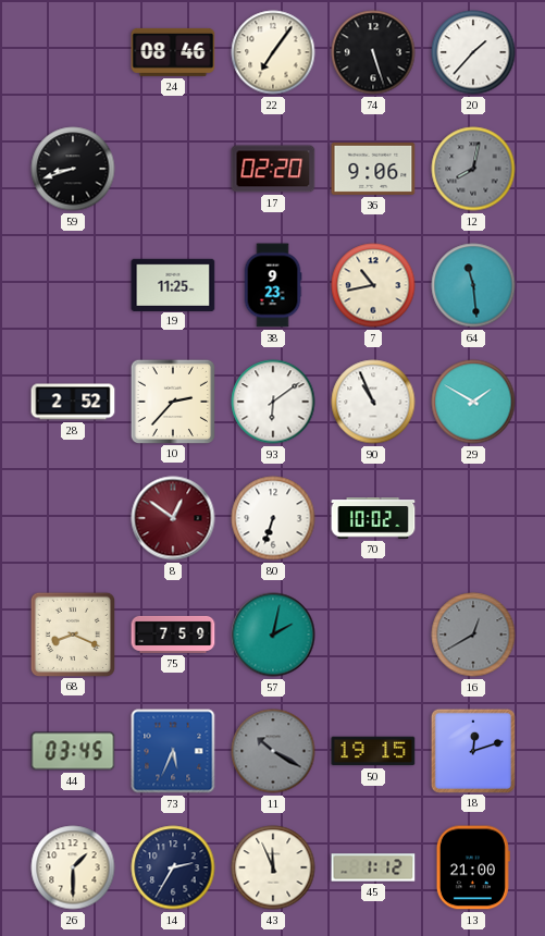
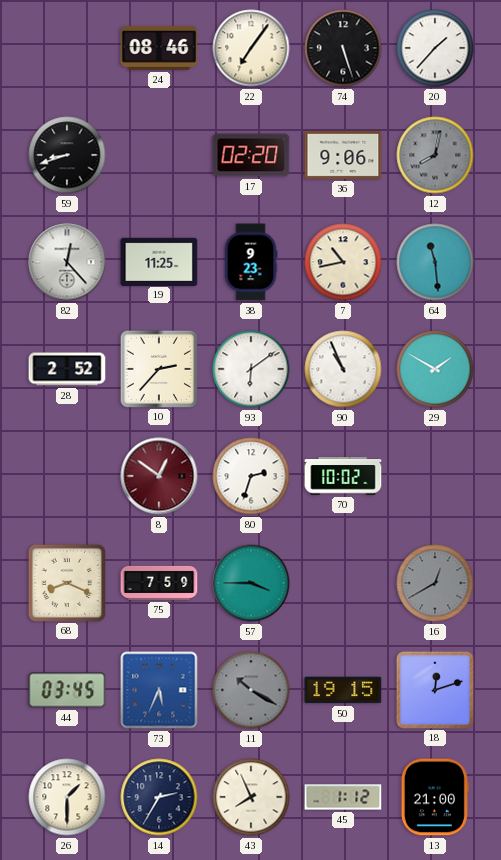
82: none -> 12:23
80: 6:33 -> 2:33
57: 2:02 -> 3:45
43: 11:56 -> 7:56
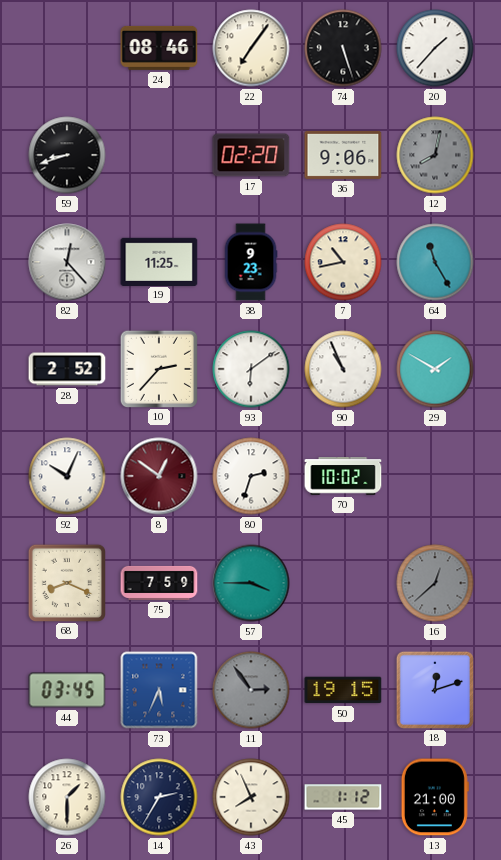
64: 11:29 -> 11:25
92: none -> 10:04
16: 12:40 -> 12:38
11: 10:20 -> 2:54
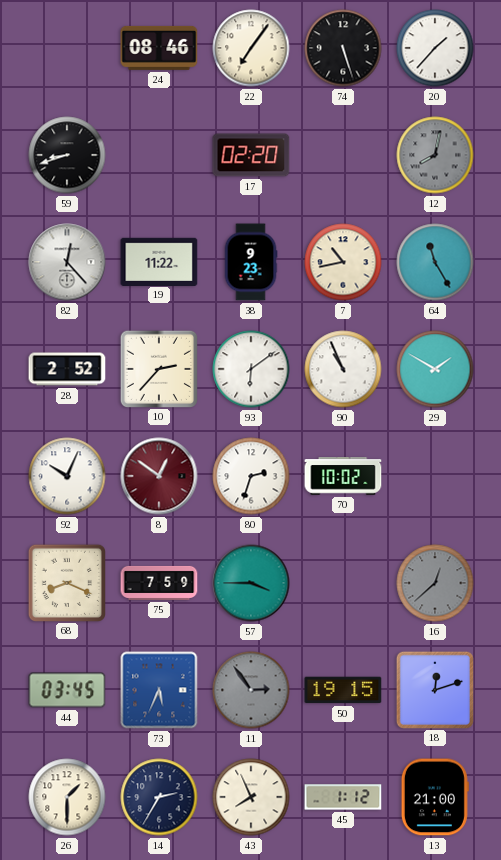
36: 9:06 -> none
19: 11:25 -> 11:22
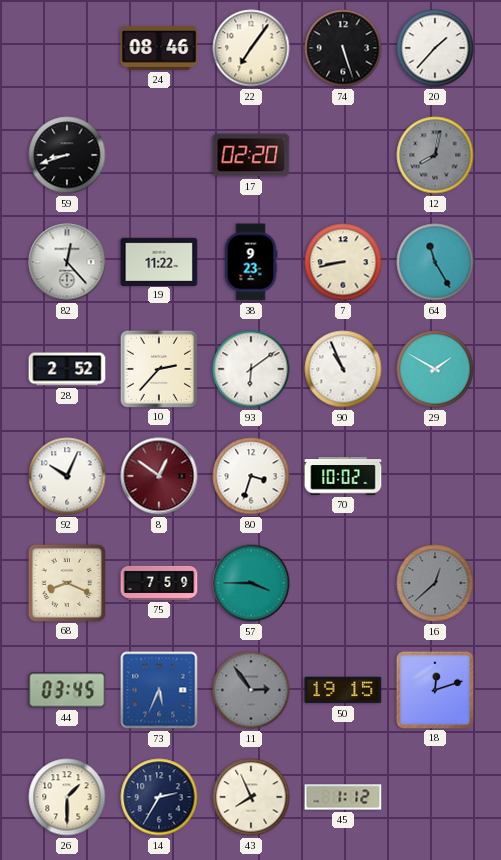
7: 10:43 -> 8:43
80: 2:33 -> 3:33
13: 21:00 -> none
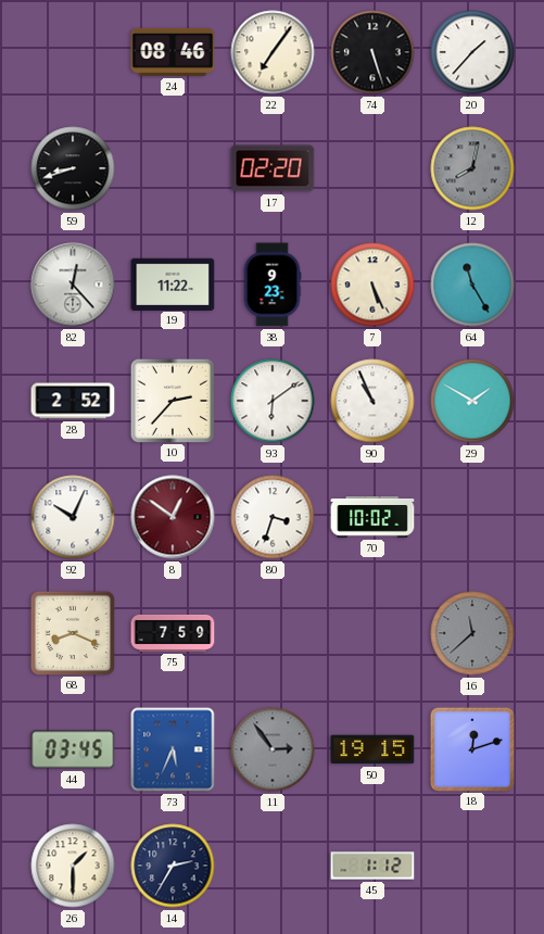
7: 8:43 -> 5:26
57: 3:45 -> none
16: 12:38 -> 11:38
43: 7:56 -> none
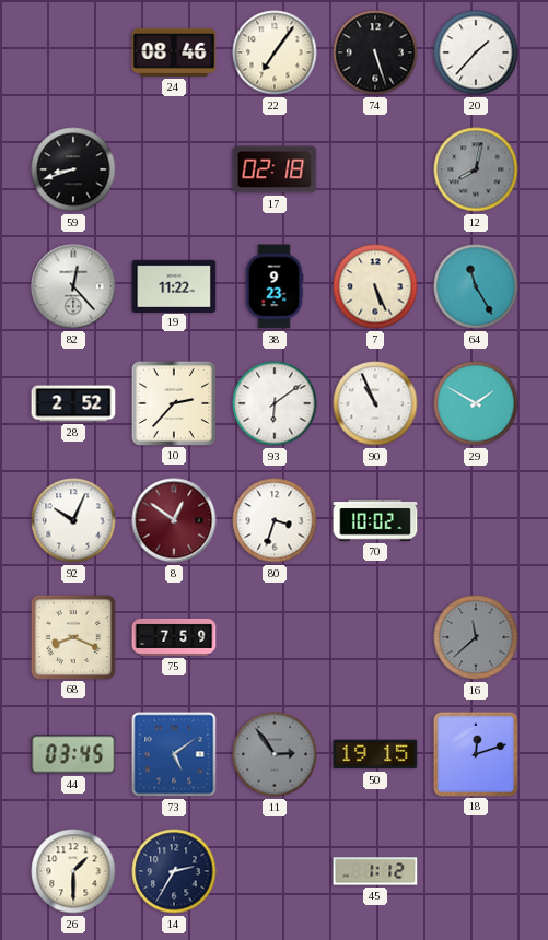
17: 02:20 -> 02:18
73: 5:34 -> 5:09
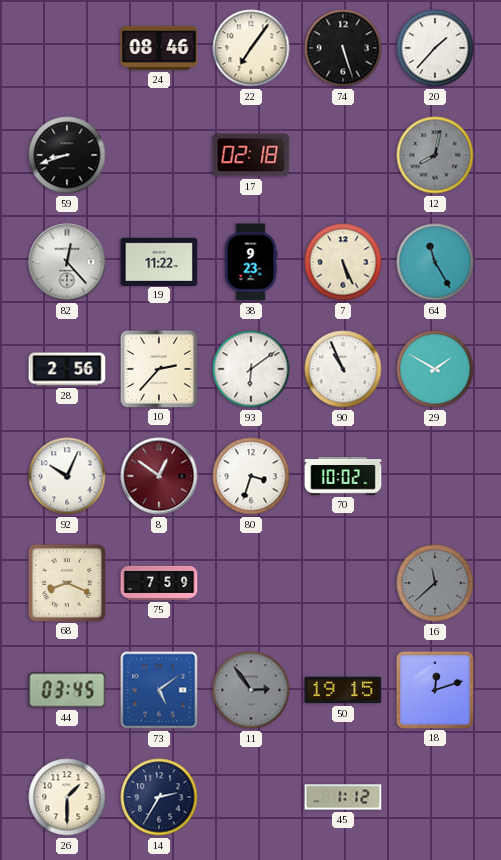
28: 2:52 -> 2:56
